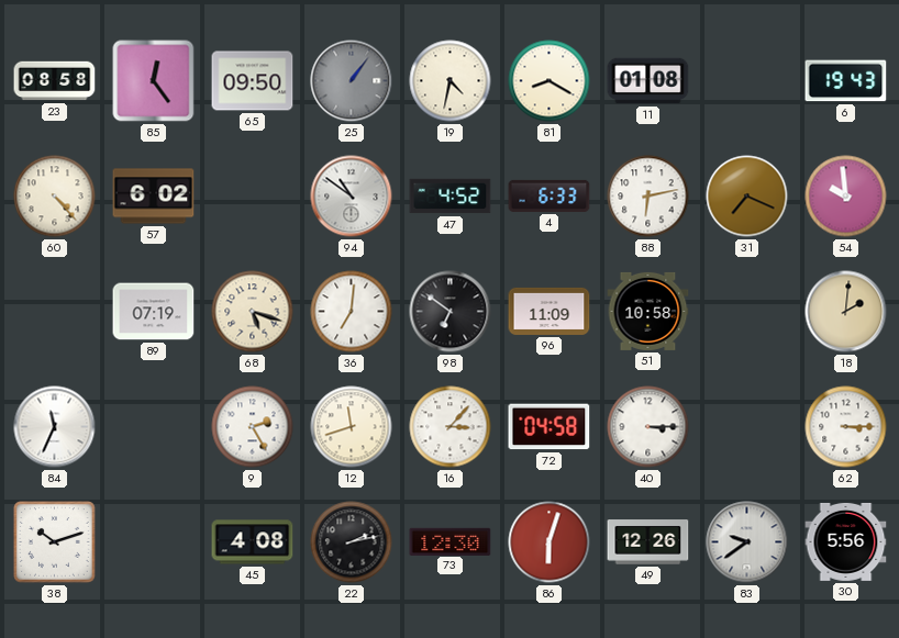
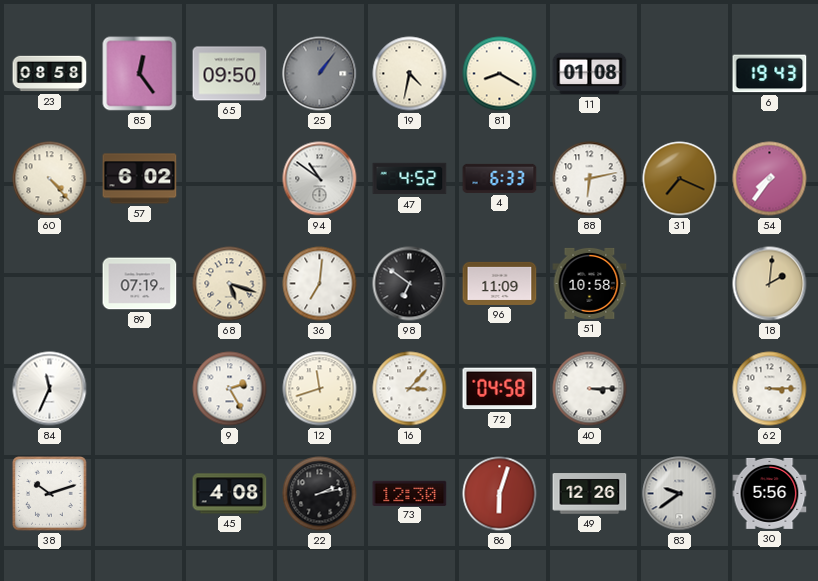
54: 9:59 -> 7:36
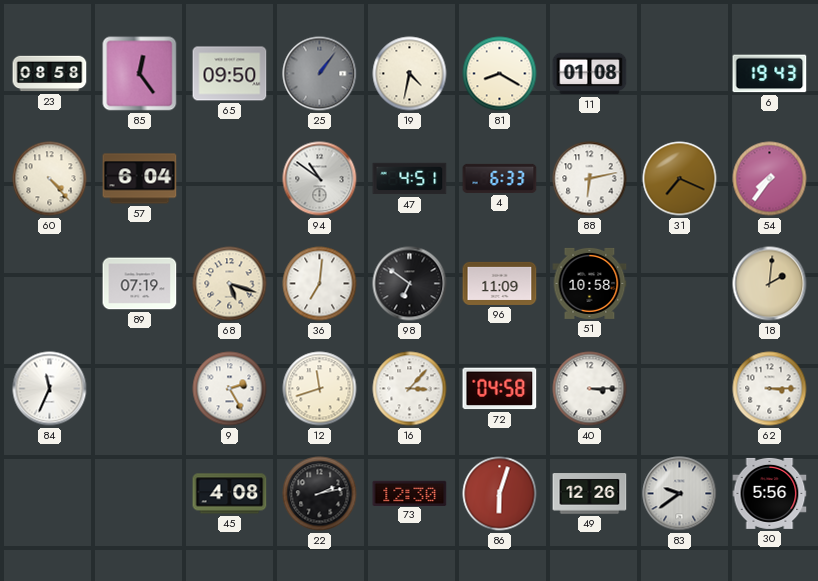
57: 6:02 -> 6:04
47: 4:52 -> 4:51
38: 10:12 -> none
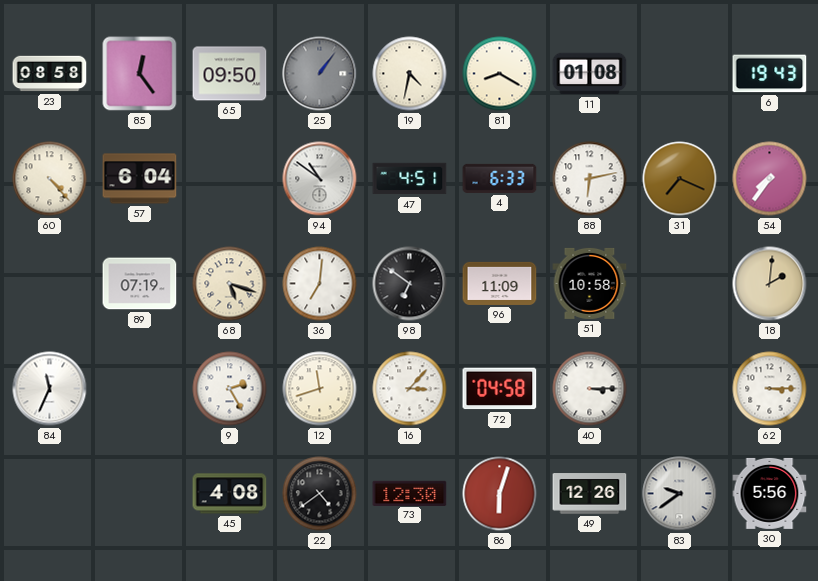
22: 2:13 -> 4:39
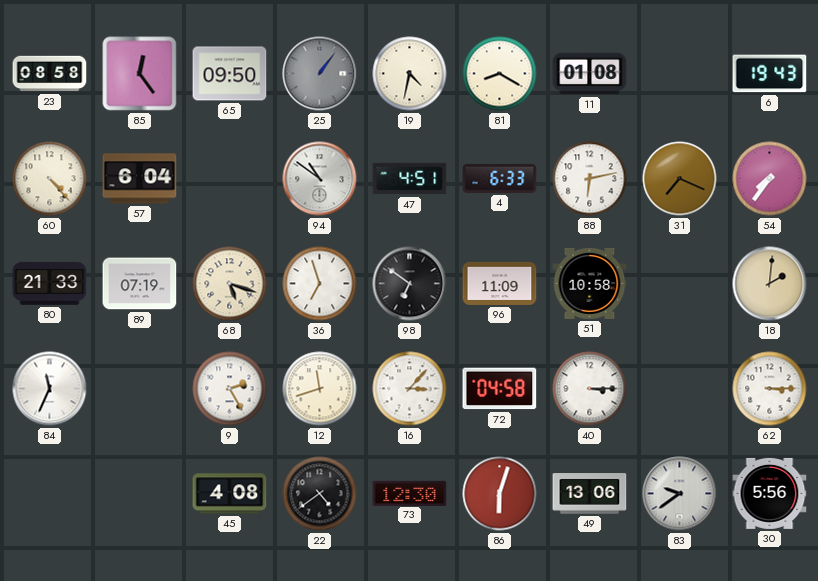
80: none -> 21:33
36: 7:01 -> 6:57
49: 12:26 -> 13:06
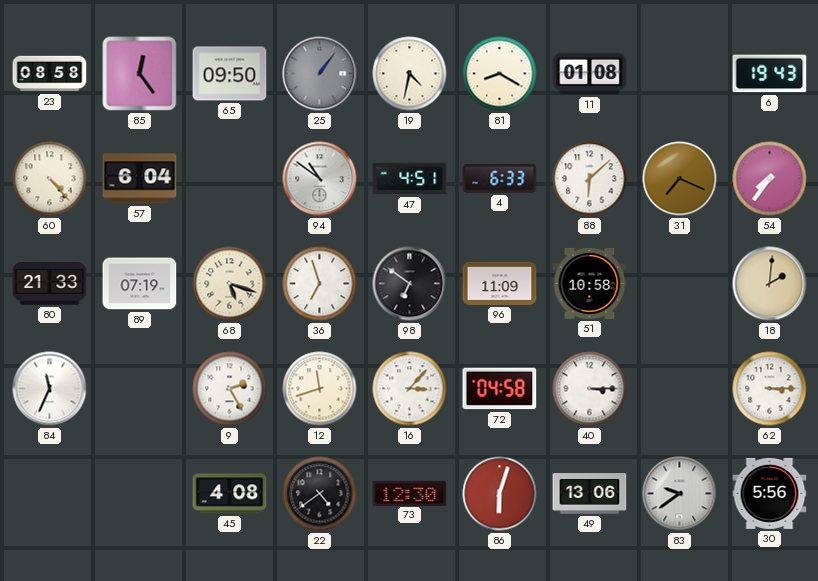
88: 6:13 -> 6:08
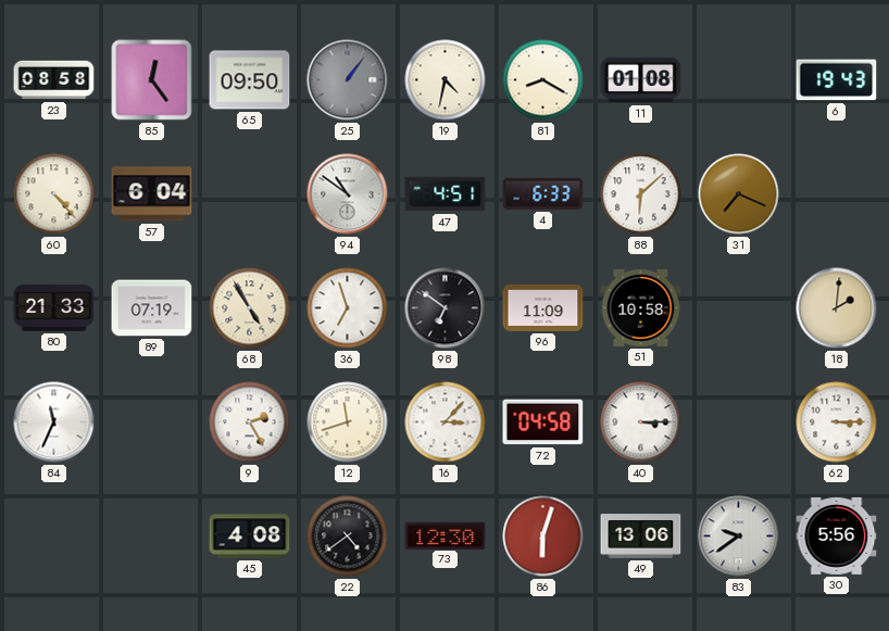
54: 7:36 -> none
68: 5:18 -> 4:55
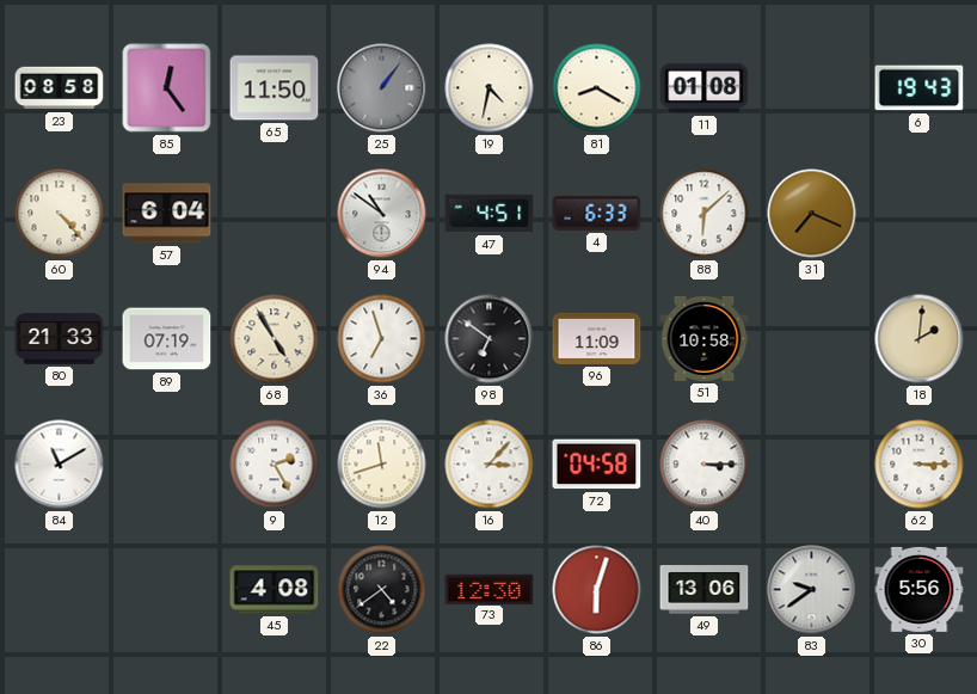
65: 09:50 -> 11:50
84: 11:34 -> 11:10
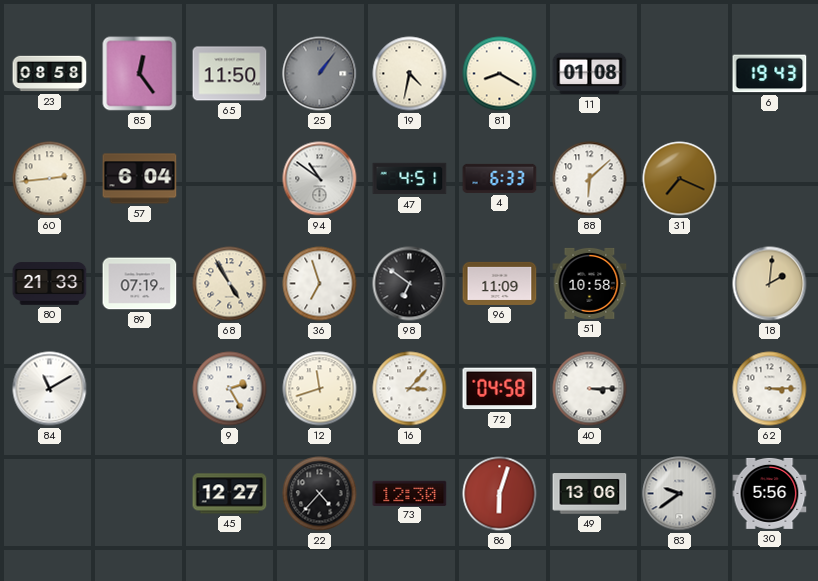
60: 4:23 -> 2:44
45: 4:08 -> 12:27
22: 4:39 -> 4:37
